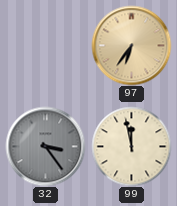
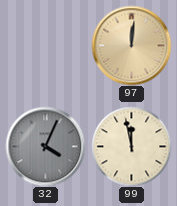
97: 6:36 -> 12:01
32: 3:24 -> 4:04
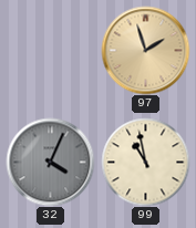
97: 12:01 -> 1:57
99: 11:58 -> 10:58
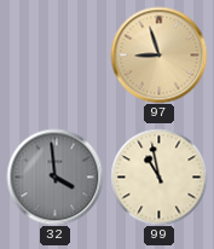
97: 1:57 -> 8:57
32: 4:04 -> 3:59
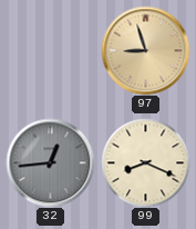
32: 3:59 -> 12:44
99: 10:58 -> 8:19
